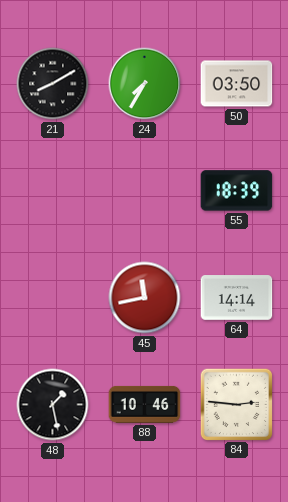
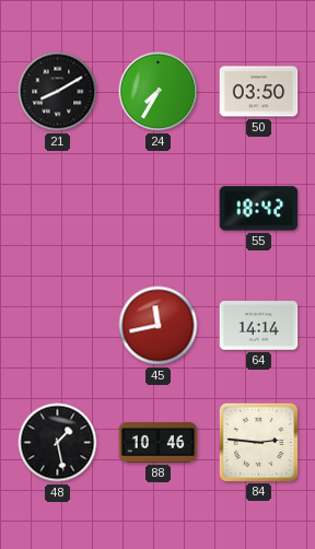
55: 18:39 -> 18:42
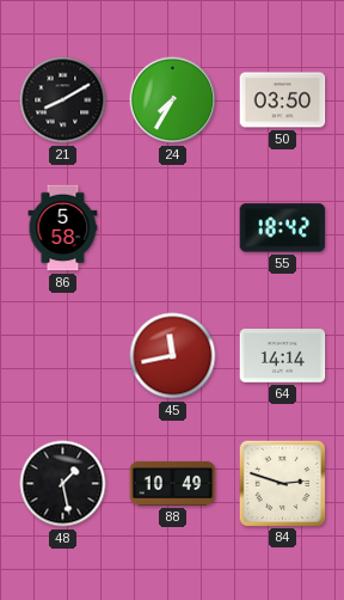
86: none -> 5:58
88: 10:46 -> 10:49
84: 2:46 -> 2:48
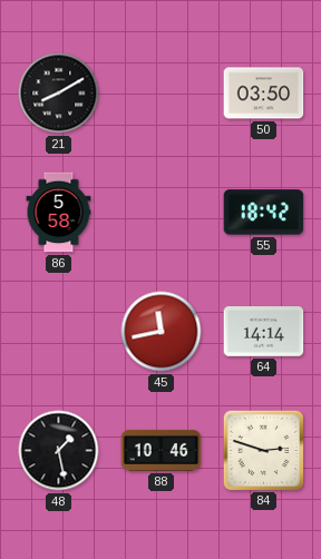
24: 7:35 -> none
88: 10:49 -> 10:46
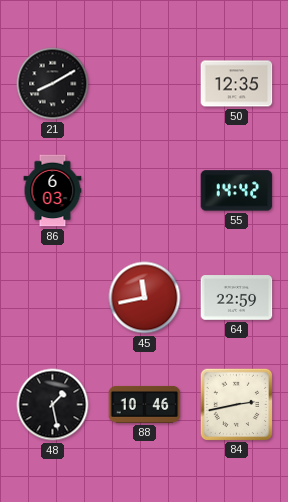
50: 03:50 -> 12:35
86: 5:58 -> 6:03
55: 18:42 -> 14:42
64: 14:14 -> 22:59
84: 2:48 -> 2:43
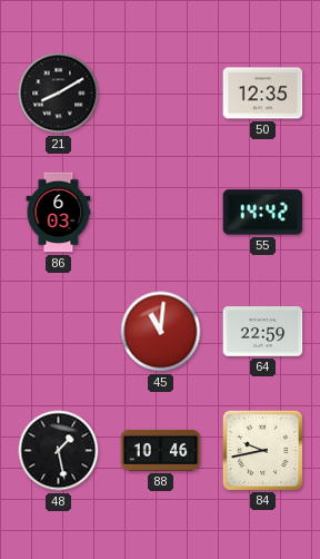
45: 11:43 -> 11:01
84: 2:43 -> 9:43
